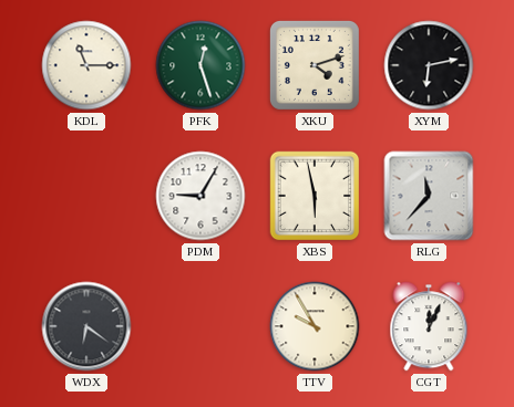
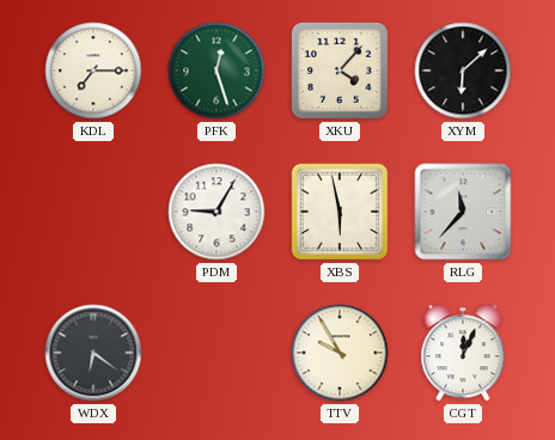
KDL: 11:15 -> 7:15
XKU: 4:12 -> 4:07
XYM: 6:13 -> 6:08
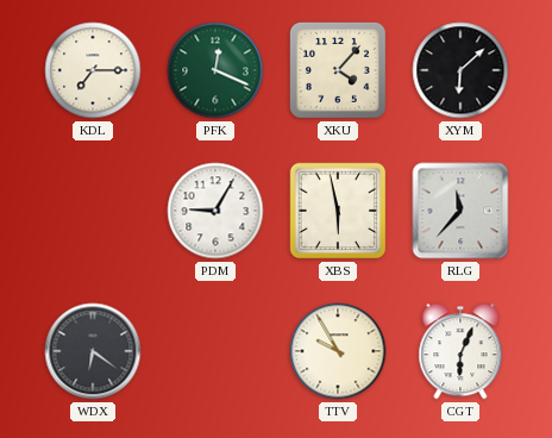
PFK: 12:27 -> 12:19
CGT: 12:04 -> 6:04
